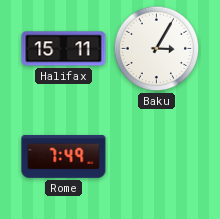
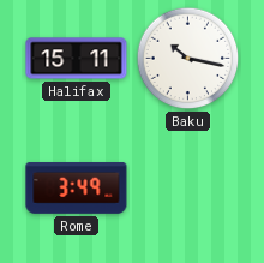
Baku: 3:05 -> 10:17
Rome: 7:49 -> 3:49
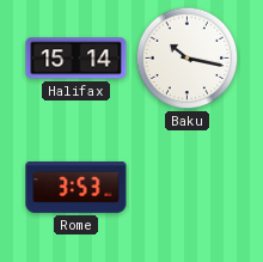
Halifax: 15:11 -> 15:14
Rome: 3:49 -> 3:53
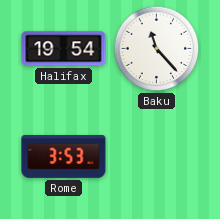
Halifax: 15:14 -> 19:54
Baku: 10:17 -> 11:23
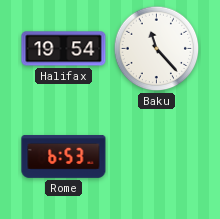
Rome: 3:53 -> 6:53
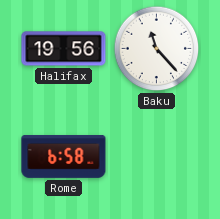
Halifax: 19:54 -> 19:56
Rome: 6:53 -> 6:58
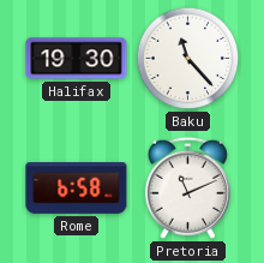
Halifax: 19:56 -> 19:30
Pretoria: none -> 11:11
